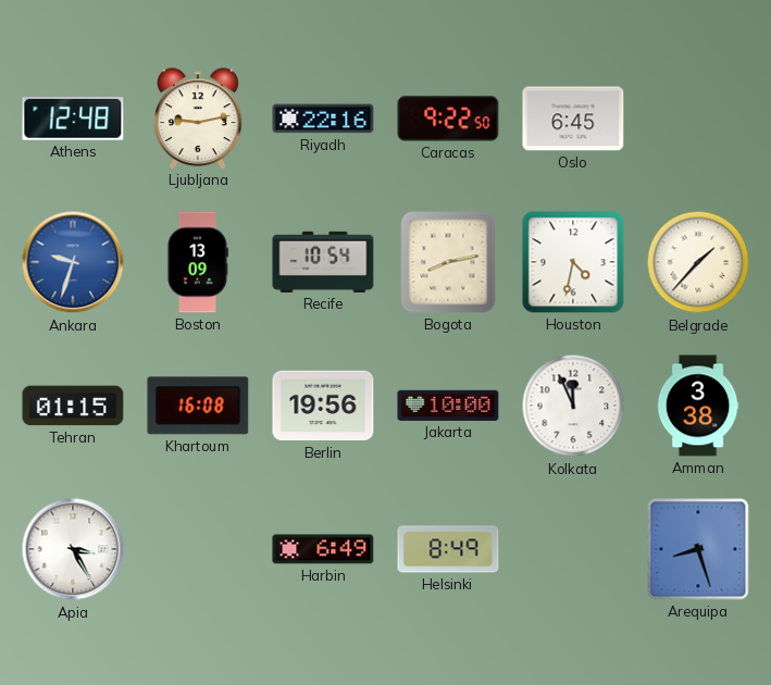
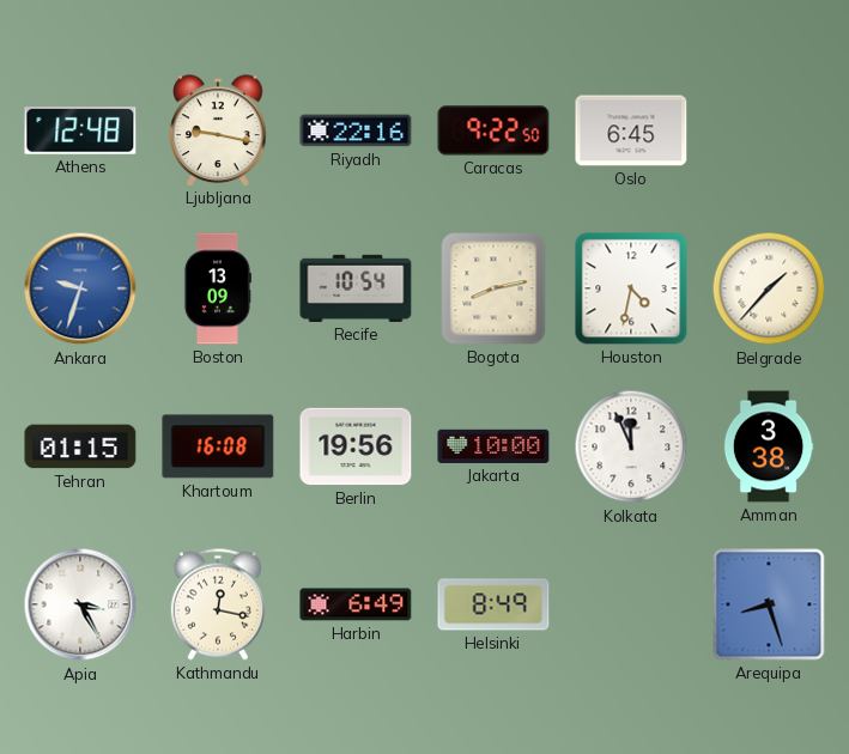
Ljubljana: 9:13 -> 9:17
Kathmandu: none -> 12:17
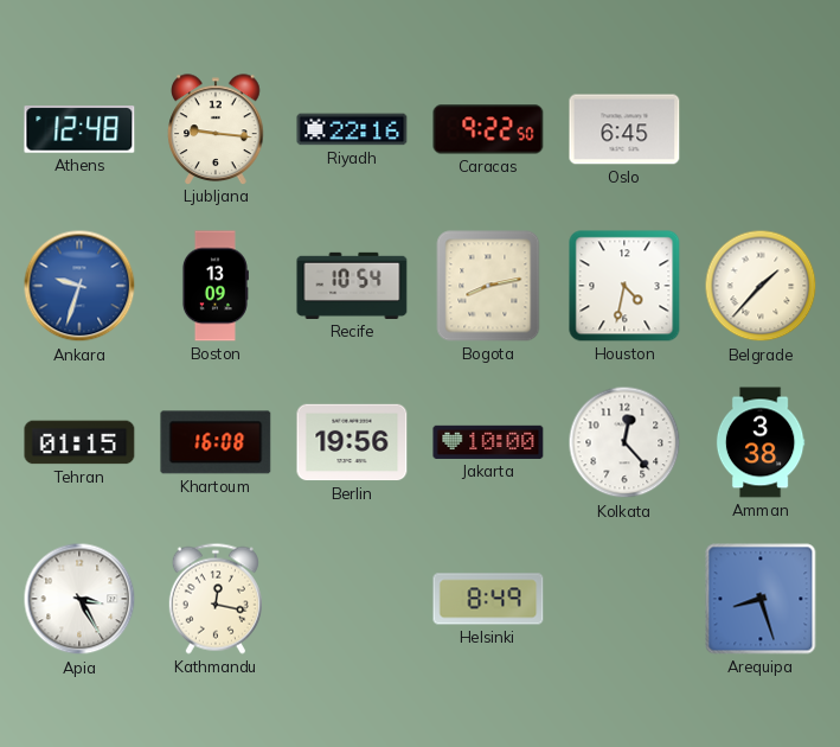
Ljubljana: 9:17 -> 9:16
Kolkata: 11:56 -> 12:23
Harbin: 6:49 -> none
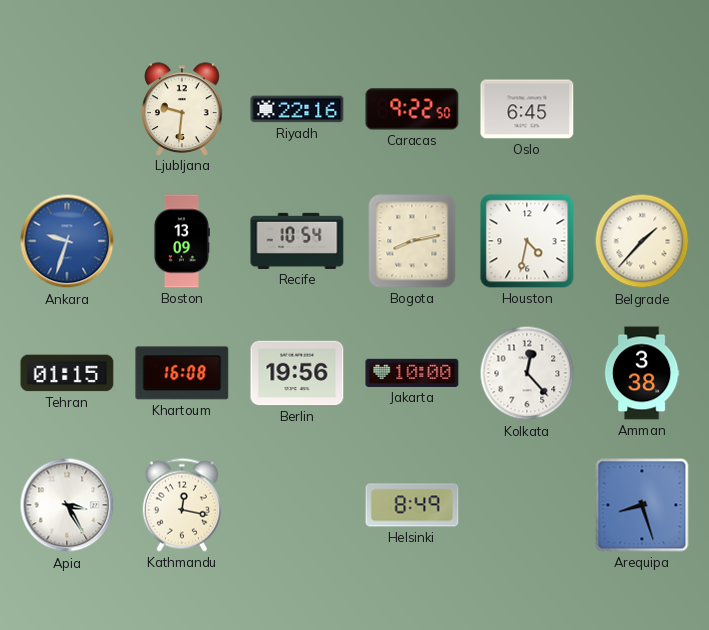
Athens: 12:48 -> none
Ljubljana: 9:16 -> 9:31
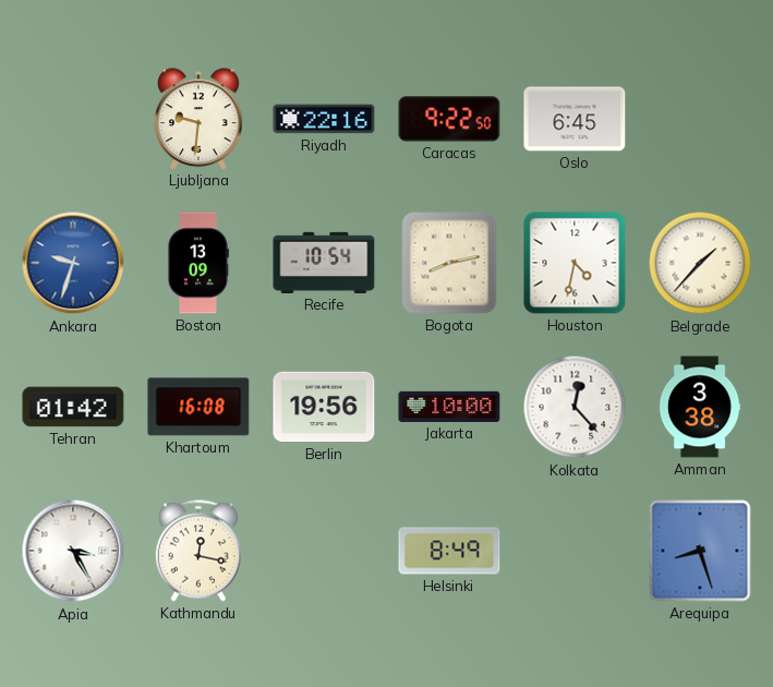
Tehran: 01:15 -> 01:42
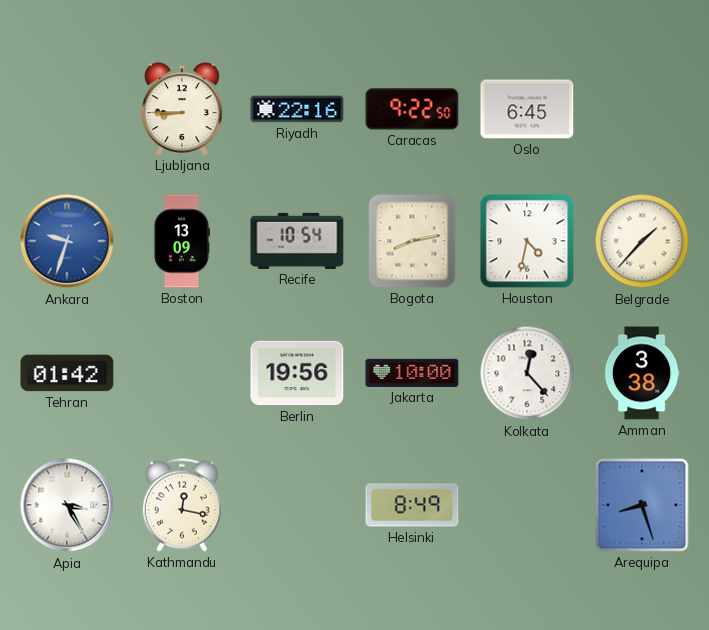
Ljubljana: 9:31 -> 8:45
Khartoum: 16:08 -> none
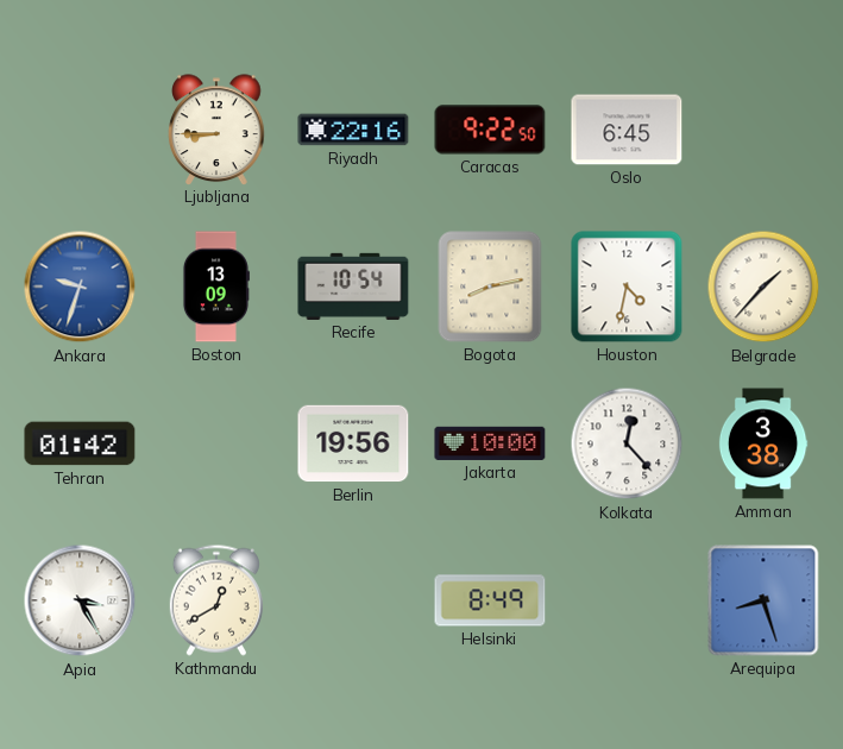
Kathmandu: 12:17 -> 12:40
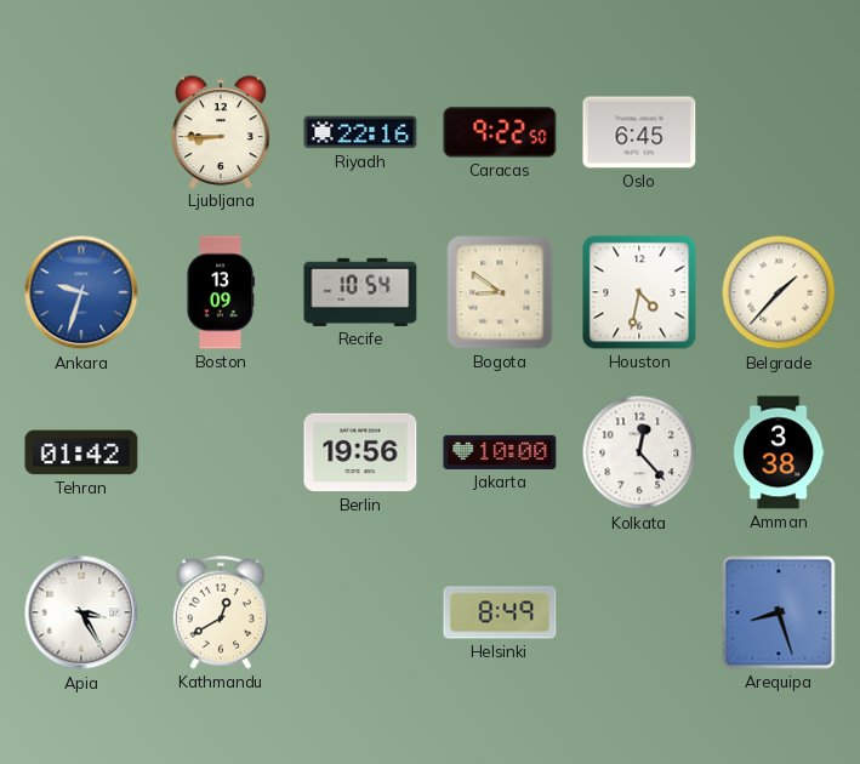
Bogota: 8:13 -> 8:51
